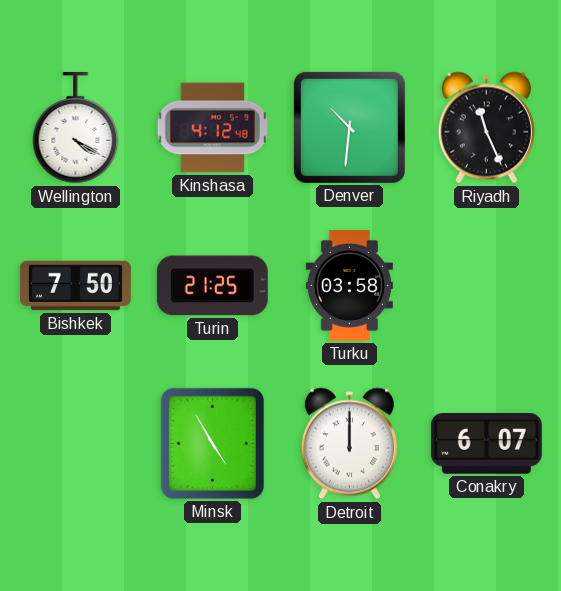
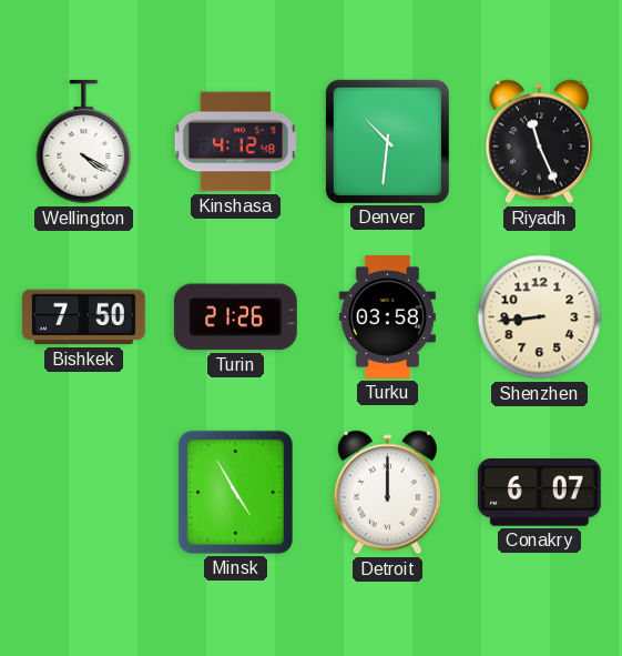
Turin: 21:25 -> 21:26
Shenzhen: none -> 8:44
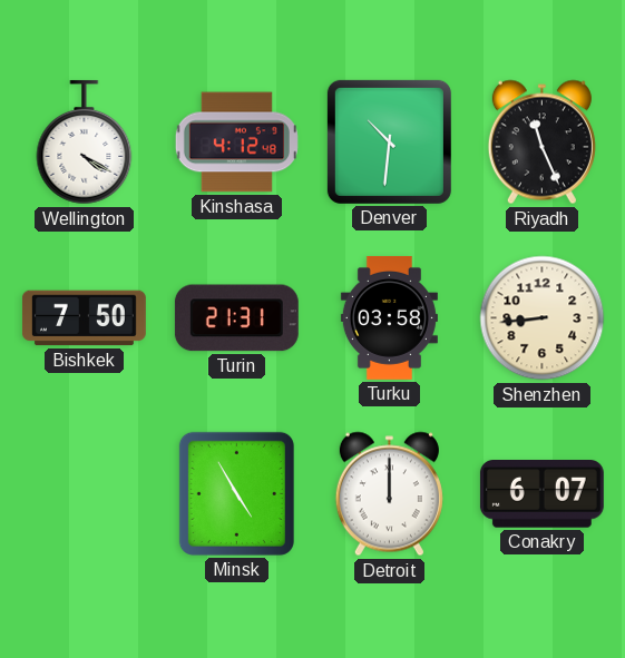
Turin: 21:26 -> 21:31
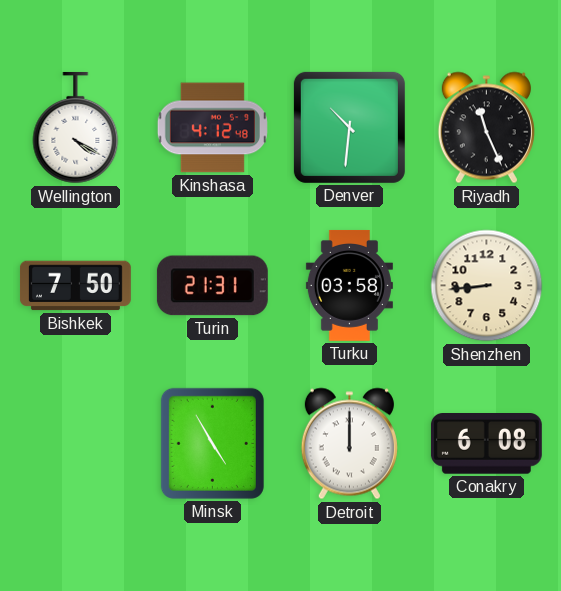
Conakry: 6:07 -> 6:08
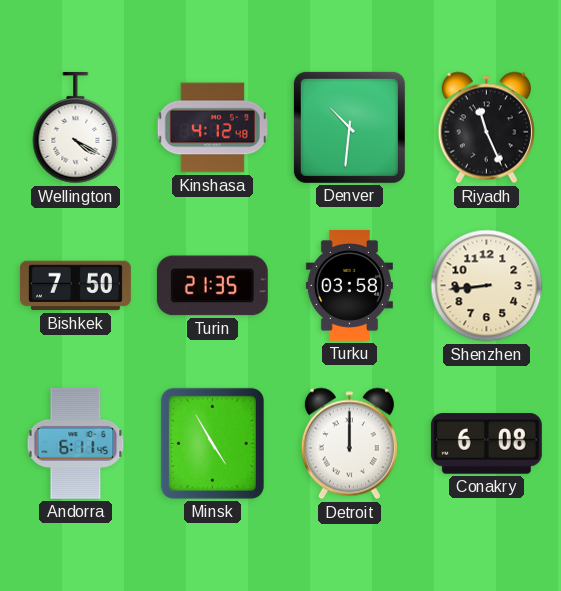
Turin: 21:31 -> 21:35
Andorra: none -> 6:11
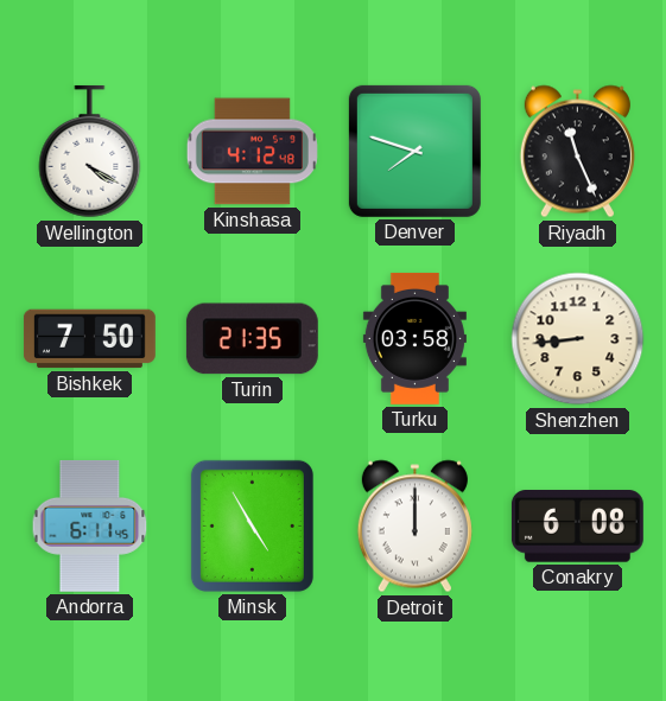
Denver: 10:31 -> 7:48
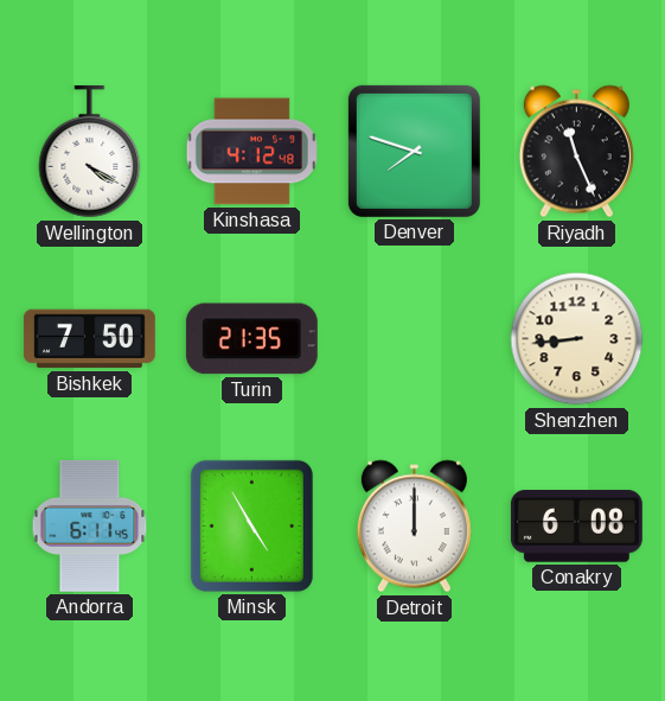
Turku: 03:58 -> none
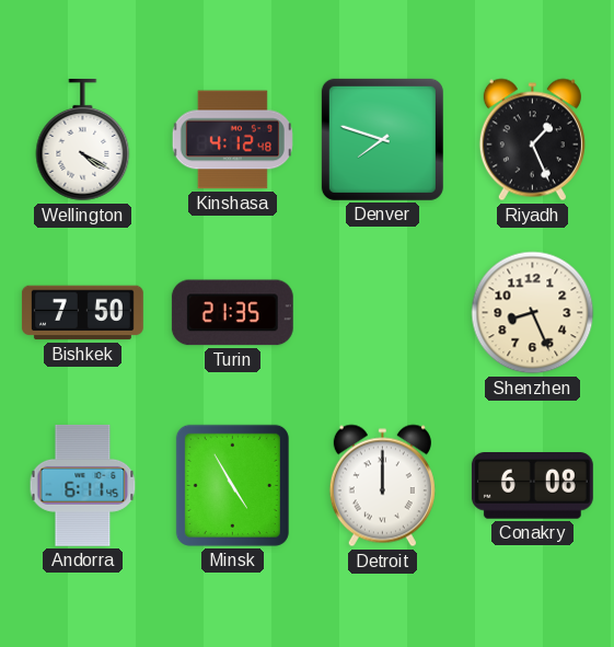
Riyadh: 11:26 -> 1:26
Shenzhen: 8:44 -> 8:26
